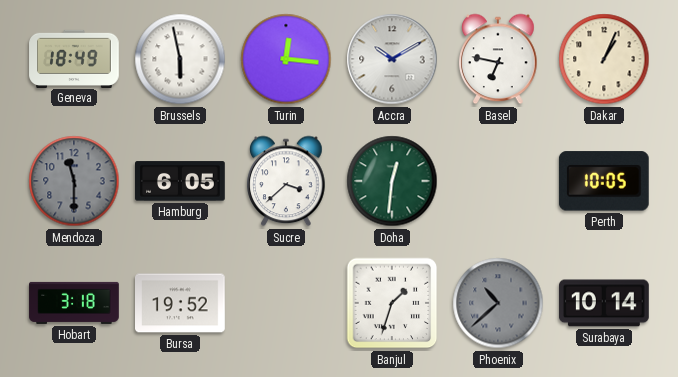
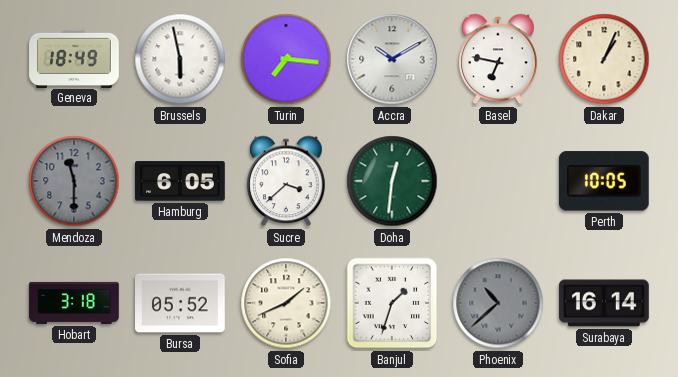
Turin: 12:16 -> 7:16
Bursa: 19:52 -> 05:52
Sofia: none -> 1:41
Surabaya: 10:14 -> 16:14
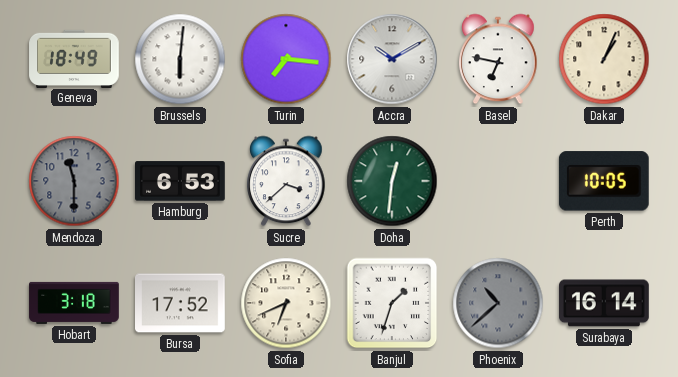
Brussels: 5:58 -> 6:01
Hamburg: 6:05 -> 6:53
Bursa: 05:52 -> 17:52
Sofia: 1:41 -> 6:41
